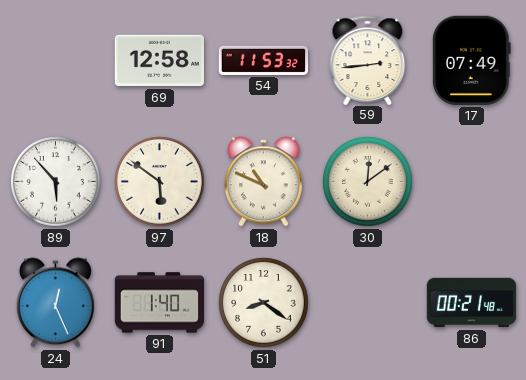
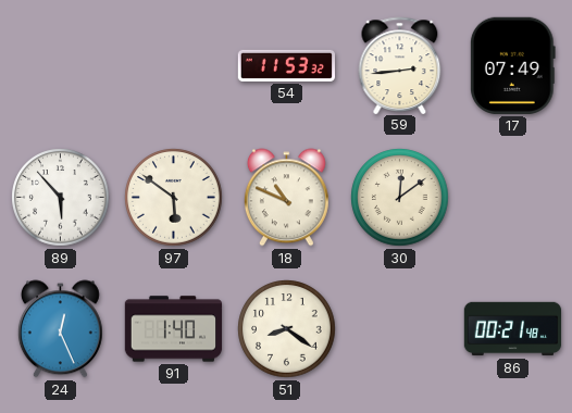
69: 12:58 -> none
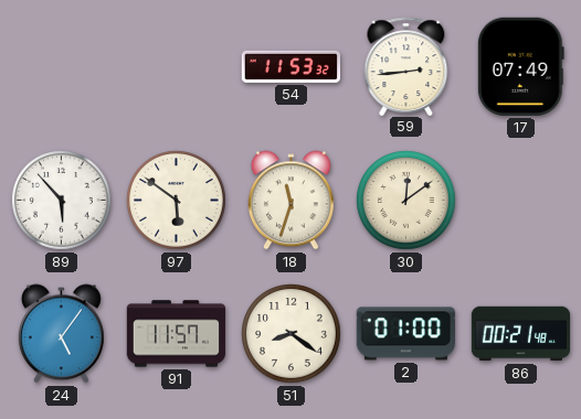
18: 10:49 -> 11:33
24: 12:26 -> 5:06
91: 1:40 -> 11:57
2: none -> 01:00
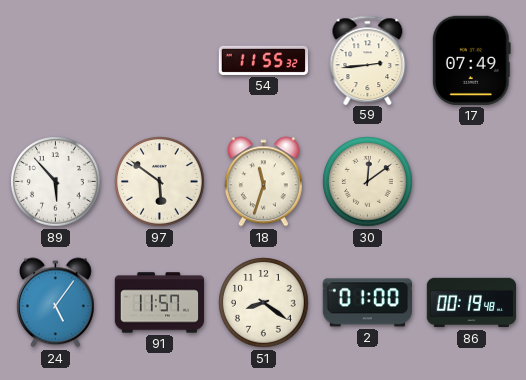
54: 11:53 -> 11:55
86: 00:21 -> 00:19
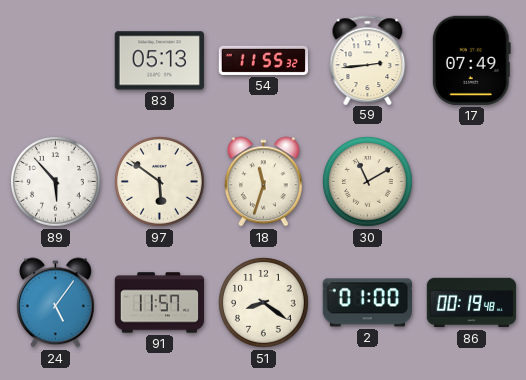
83: none -> 05:13
30: 12:09 -> 11:10
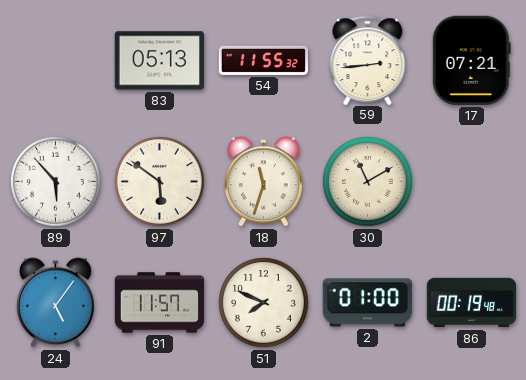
17: 07:49 -> 07:21
51: 8:21 -> 7:49
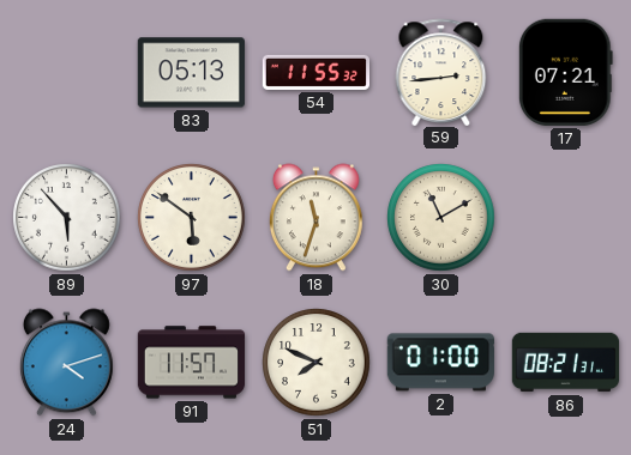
24: 5:06 -> 4:12
86: 00:19 -> 08:21
